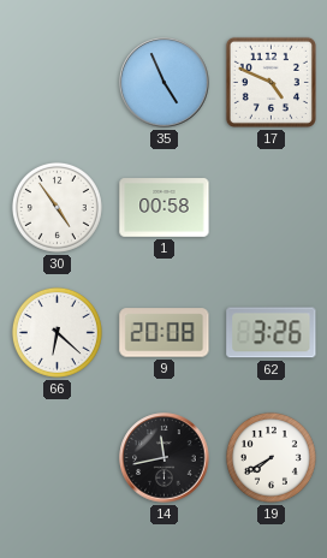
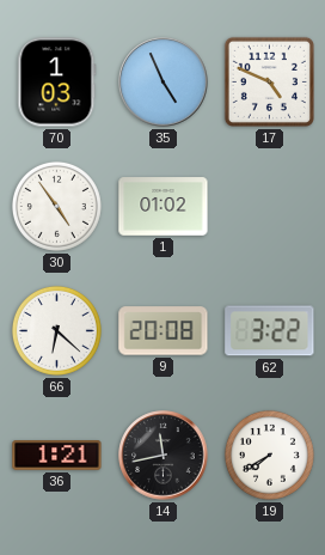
70: none -> 1:03
1: 00:58 -> 01:02
62: 3:26 -> 3:22
36: none -> 1:21
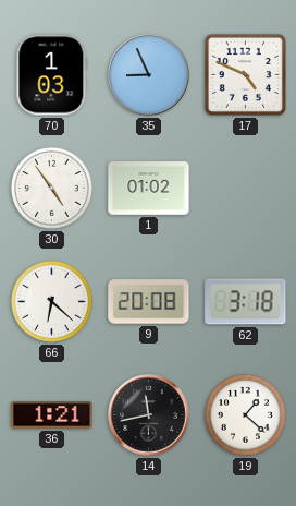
35: 4:56 -> 8:56
62: 3:22 -> 3:18
19: 7:40 -> 1:22
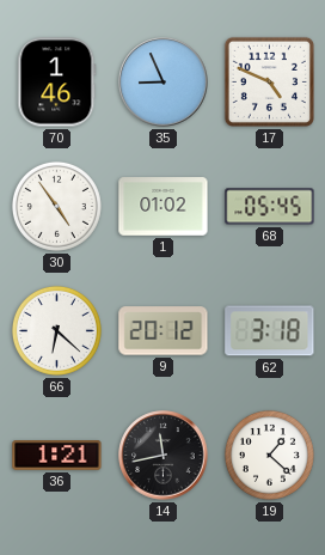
70: 1:03 -> 1:46
68: none -> 05:45
9: 20:08 -> 20:12
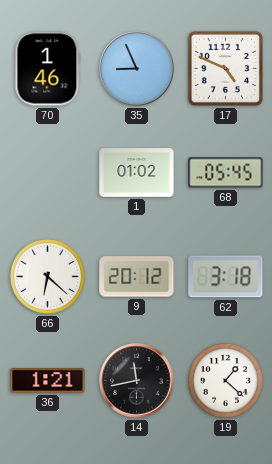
30: 4:54 -> none
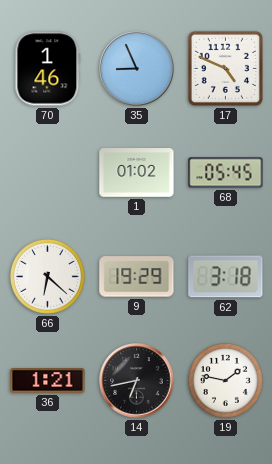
9: 20:12 -> 19:29
14: 11:43 -> 6:43
19: 1:22 -> 1:47
